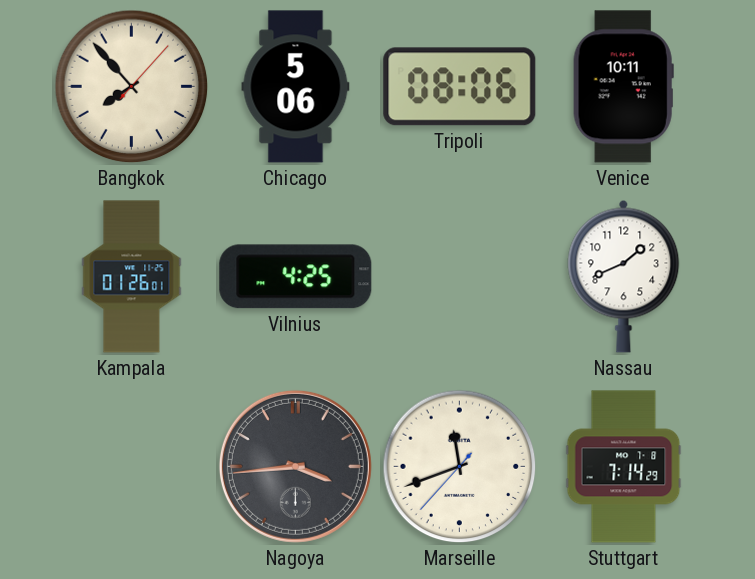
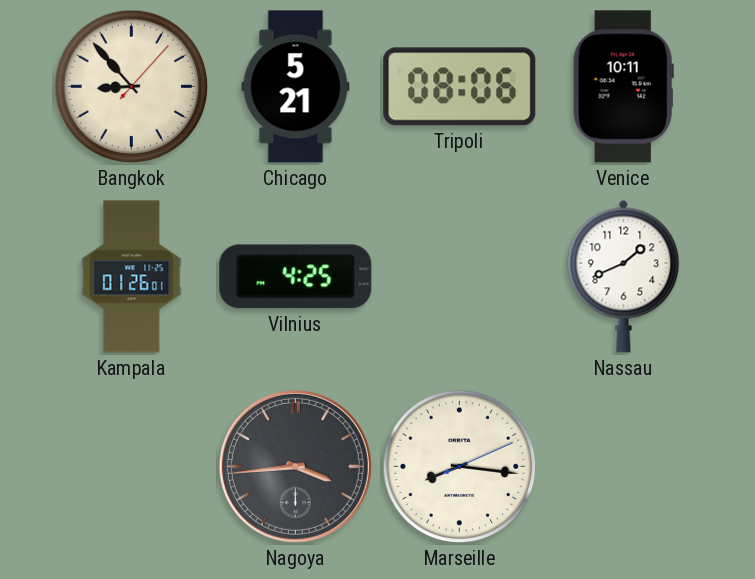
Bangkok: 7:53 -> 8:53
Chicago: 5:06 -> 5:21
Marseille: 11:41 -> 8:16
Stuttgart: 7:14 -> none
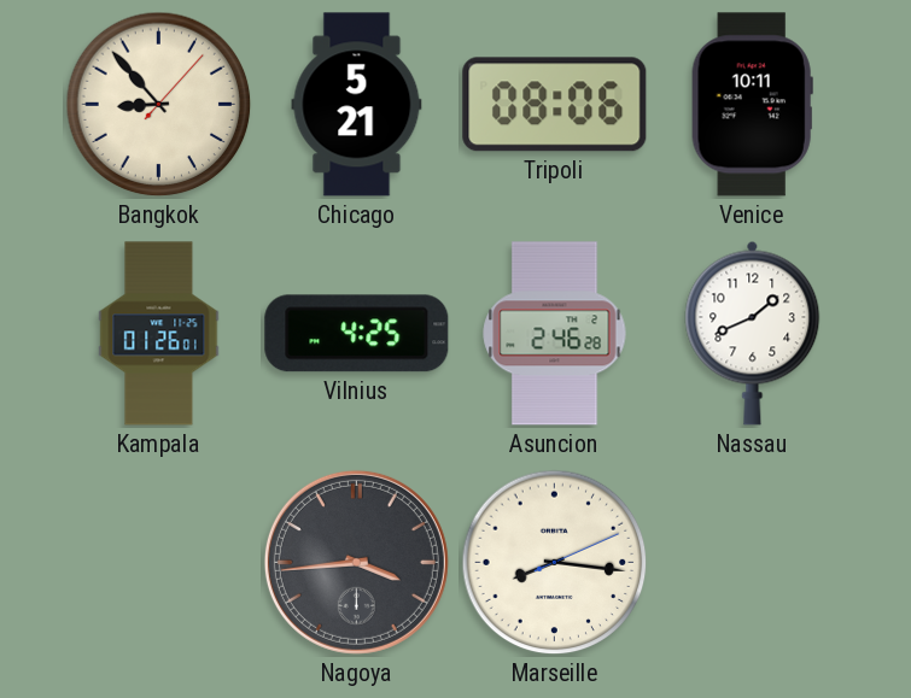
Asuncion: none -> 2:46
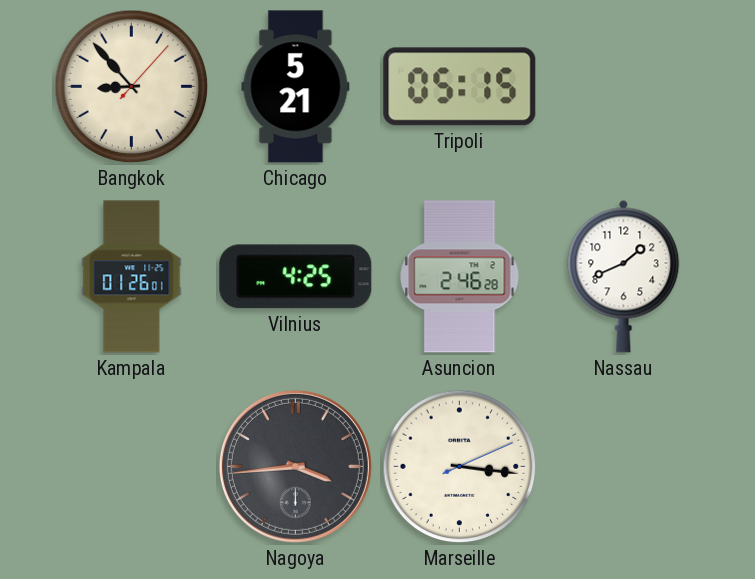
Tripoli: 08:06 -> 05:15
Venice: 10:11 -> none
Marseille: 8:16 -> 3:16
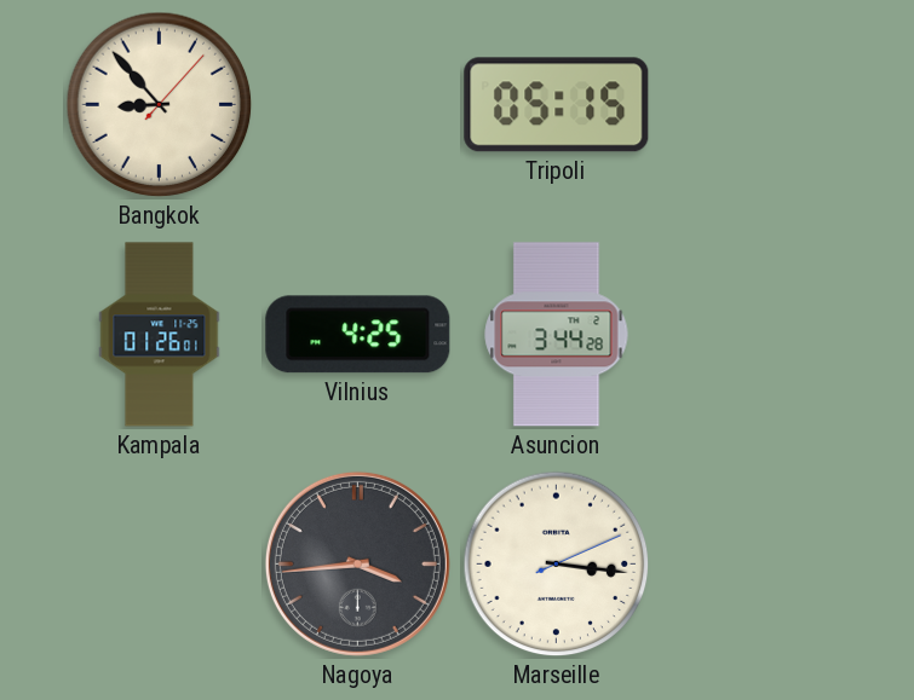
Chicago: 5:21 -> none
Asuncion: 2:46 -> 3:44
Nassau: 1:41 -> none
